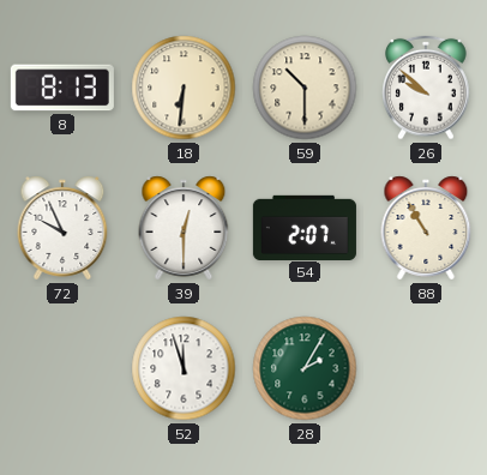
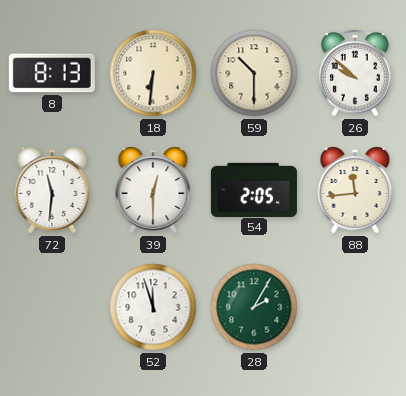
72: 9:56 -> 11:31
54: 2:07 -> 2:05
88: 10:55 -> 11:44
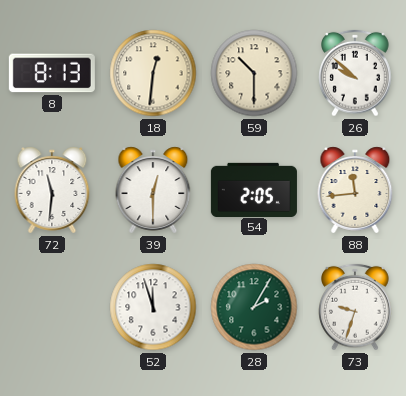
18: 6:31 -> 12:31
73: none -> 9:33
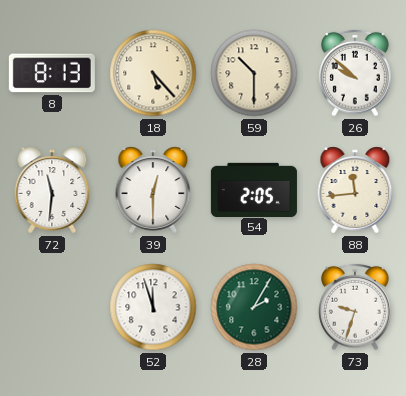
18: 12:31 -> 5:23
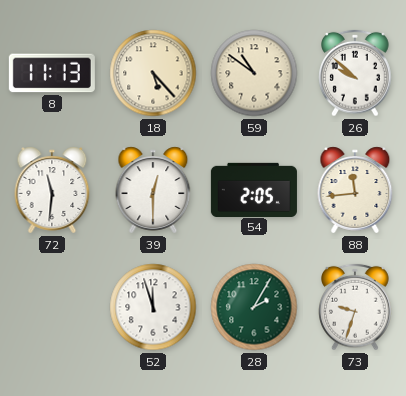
8: 8:13 -> 11:13
59: 10:30 -> 10:51
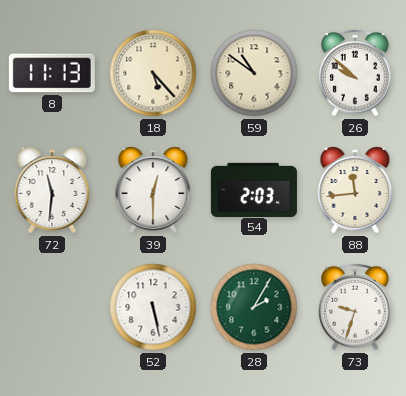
54: 2:05 -> 2:03
52: 11:57 -> 5:28
